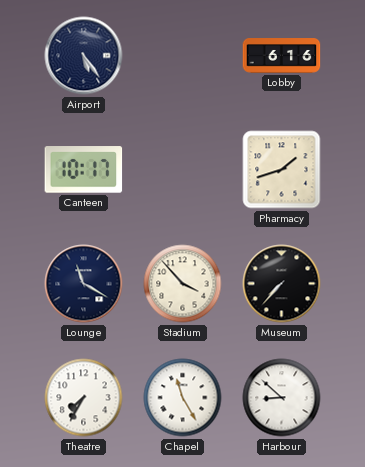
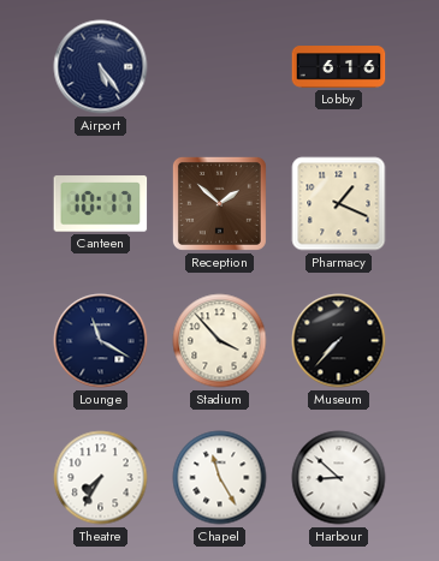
Reception: none -> 1:52
Pharmacy: 1:42 -> 1:19
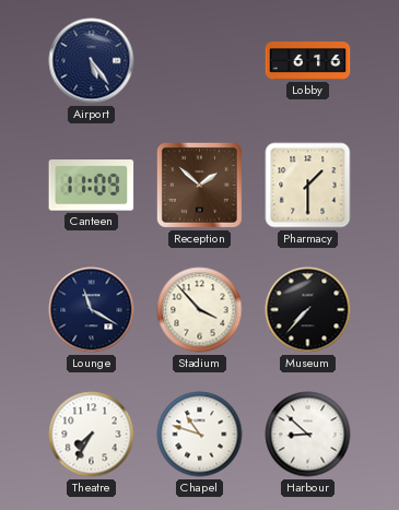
Canteen: 10:17 -> 11:09
Pharmacy: 1:19 -> 1:30
Chapel: 11:25 -> 10:48
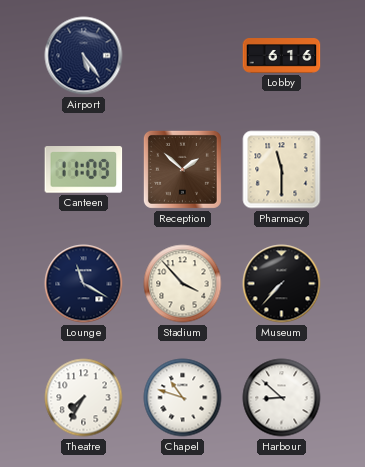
Pharmacy: 1:30 -> 11:30
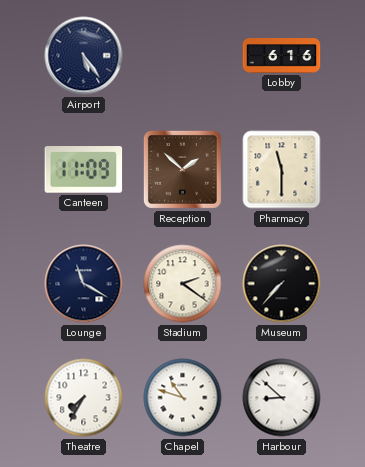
Stadium: 3:53 -> 2:21
